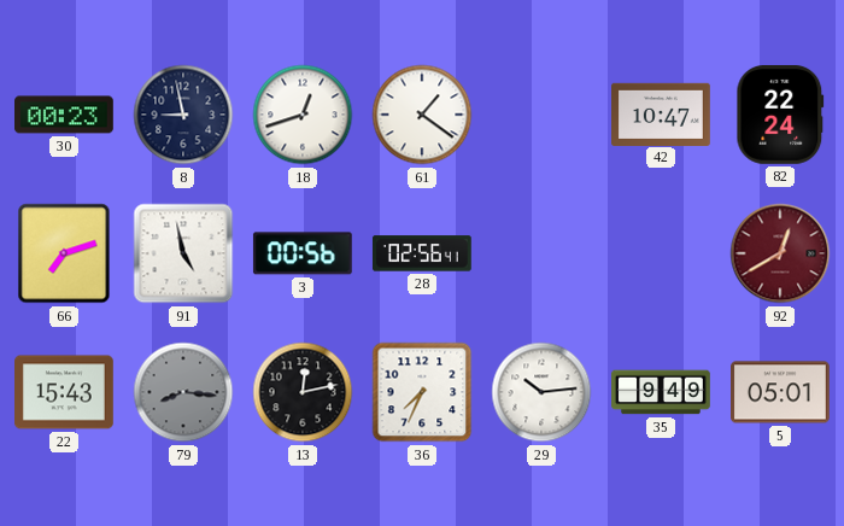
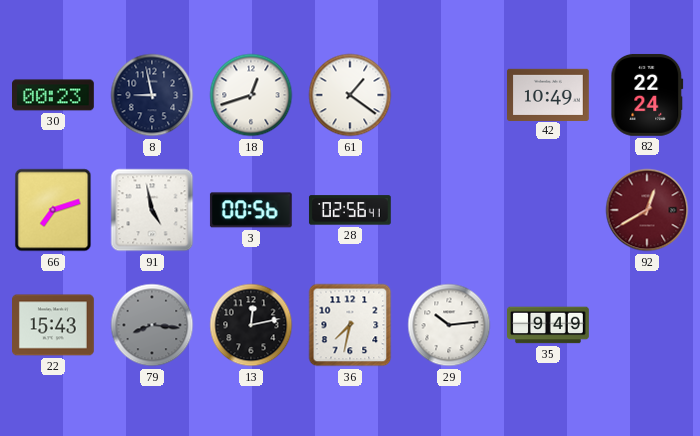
42: 10:47 -> 10:49
36: 7:34 -> 7:32
5: 05:01 -> none
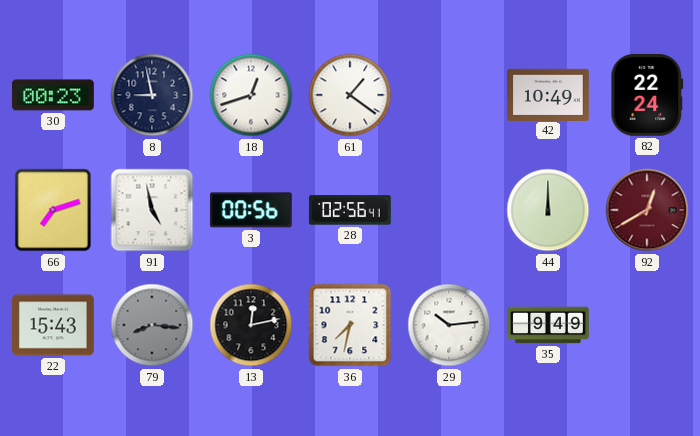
44: none -> 12:00
